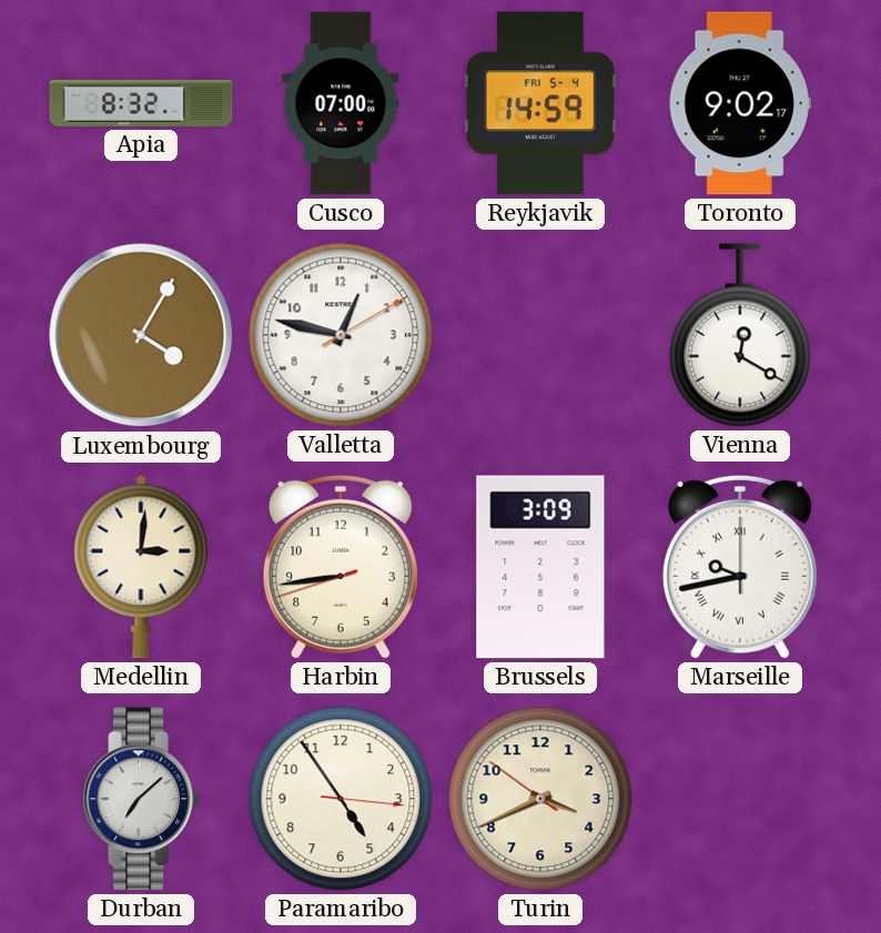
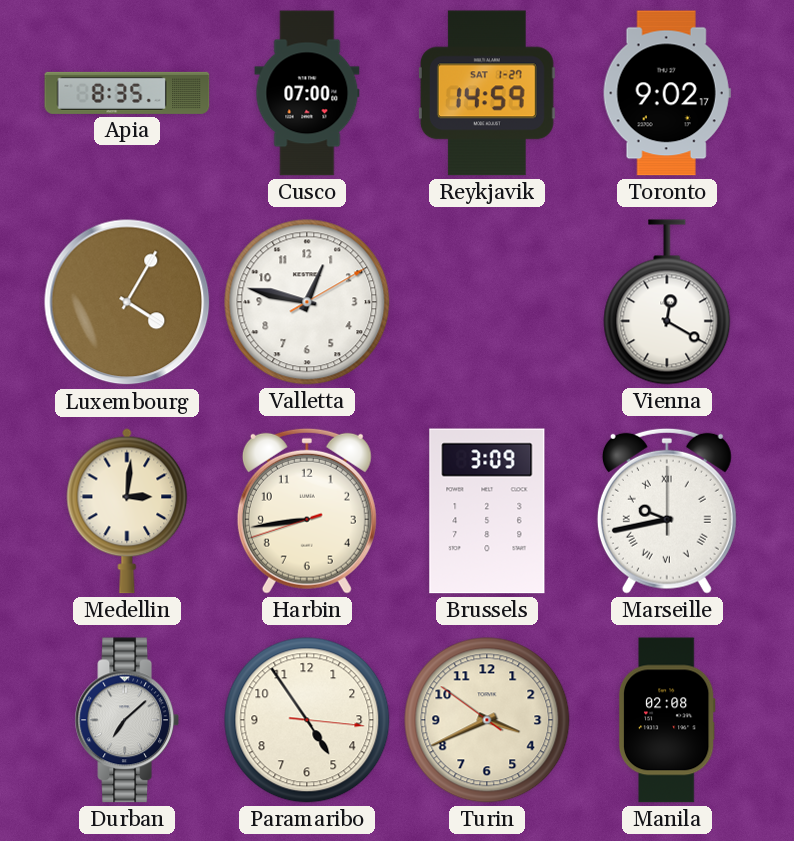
Apia: 8:32 -> 8:35
Reykjavik date: FRI 5-4 -> SAT 1-27
Manila: none -> 02:08
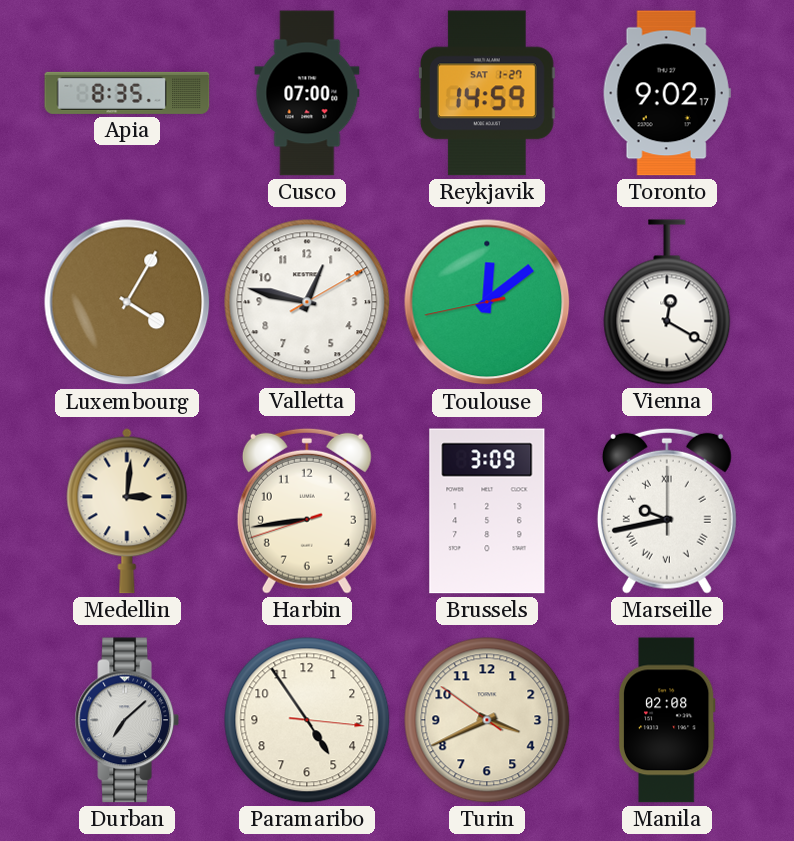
Toulouse: none -> 12:08
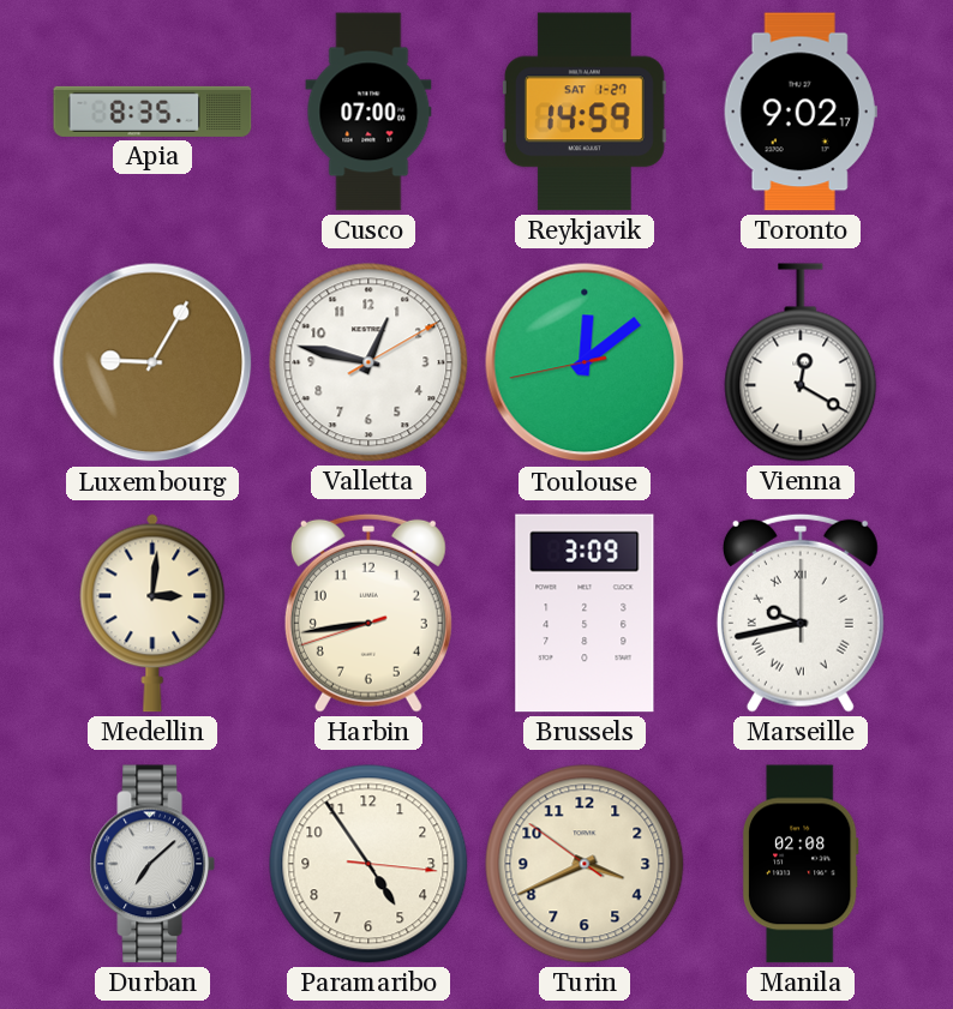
Luxembourg: 4:05 -> 9:05
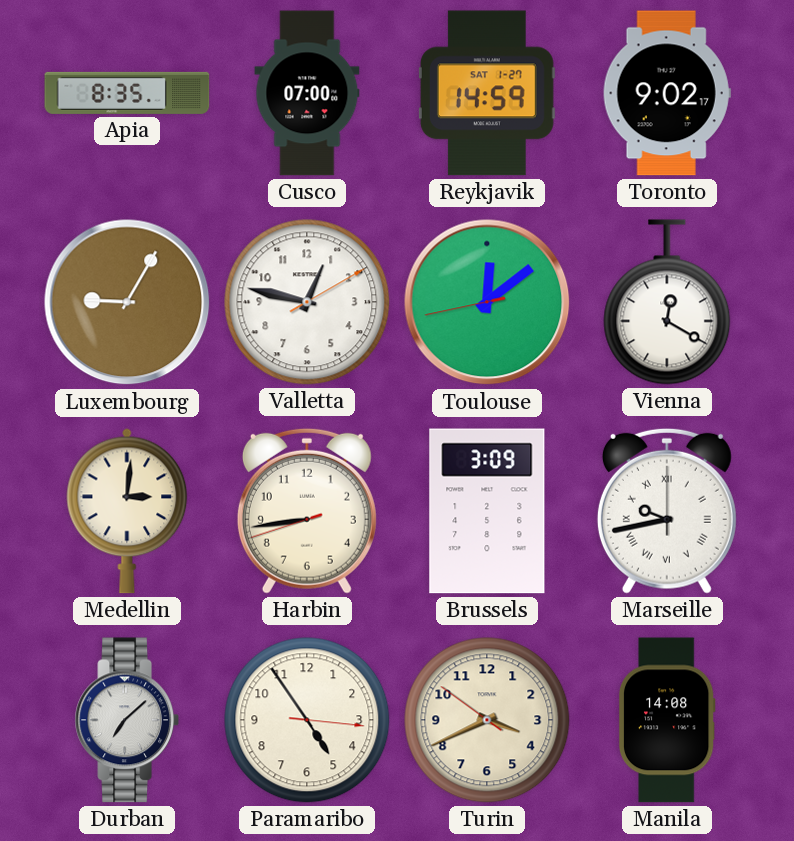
Manila: 02:08 -> 14:08
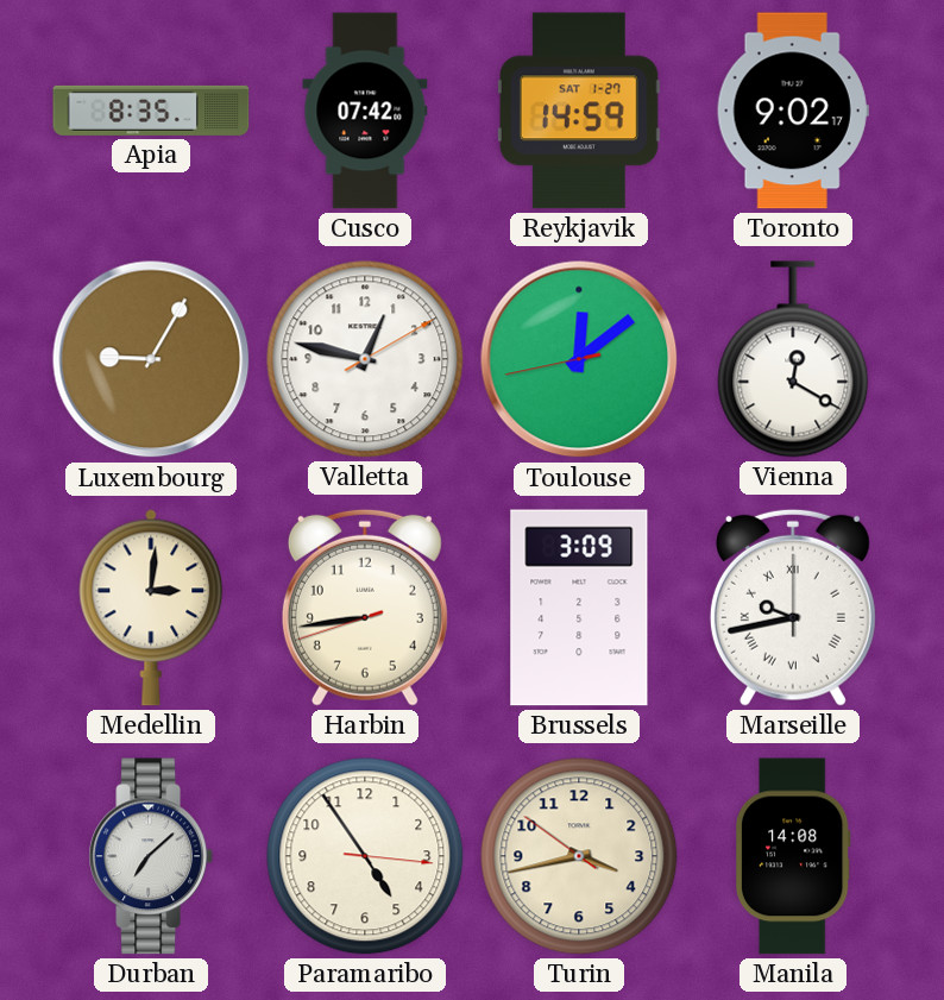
Cusco: 07:00 -> 07:42
Turin: 3:40 -> 3:42
